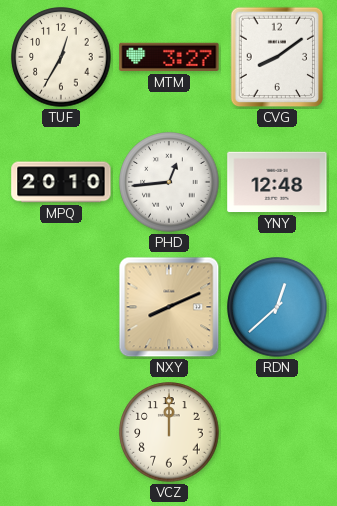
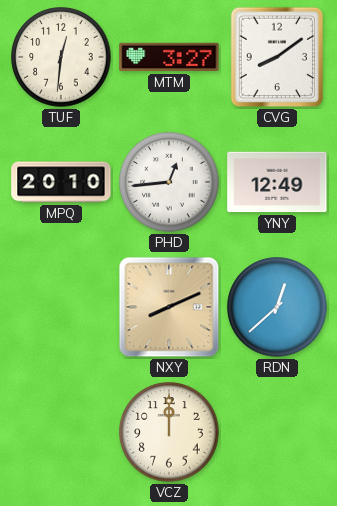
TUF: 12:35 -> 12:31
YNY: 12:48 -> 12:49
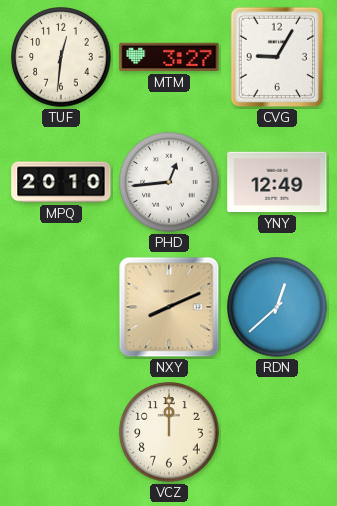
CVG: 8:09 -> 9:05
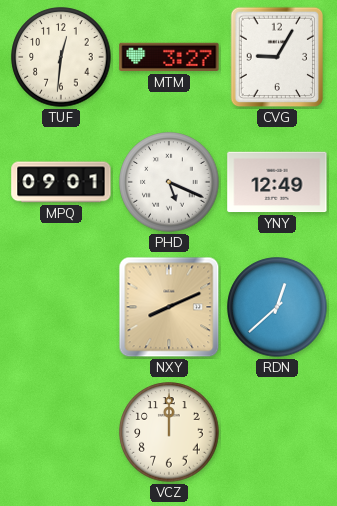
MPQ: 20:10 -> 09:01
PHD: 12:44 -> 5:19
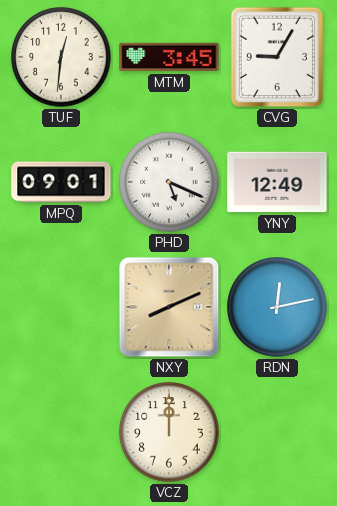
MTM: 3:27 -> 3:45
RDN: 12:38 -> 12:13
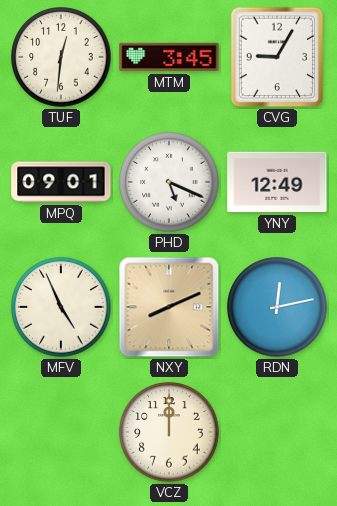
MFV: none -> 4:56
